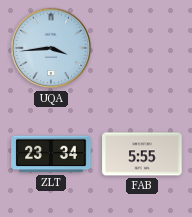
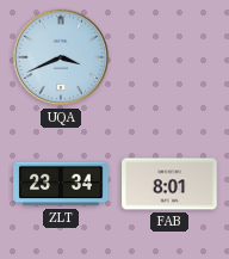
UQA: 3:44 -> 3:41
FAB: 5:55 -> 8:01
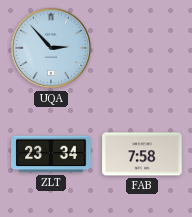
UQA: 3:41 -> 2:53
FAB: 8:01 -> 7:58
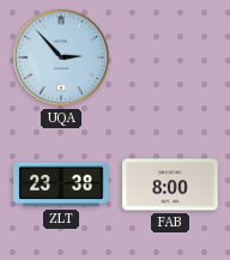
ZLT: 23:34 -> 23:38
FAB: 7:58 -> 8:00
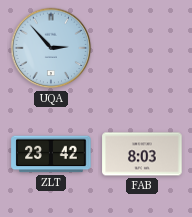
ZLT: 23:38 -> 23:42
FAB: 8:00 -> 8:03
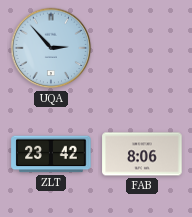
FAB: 8:03 -> 8:06
